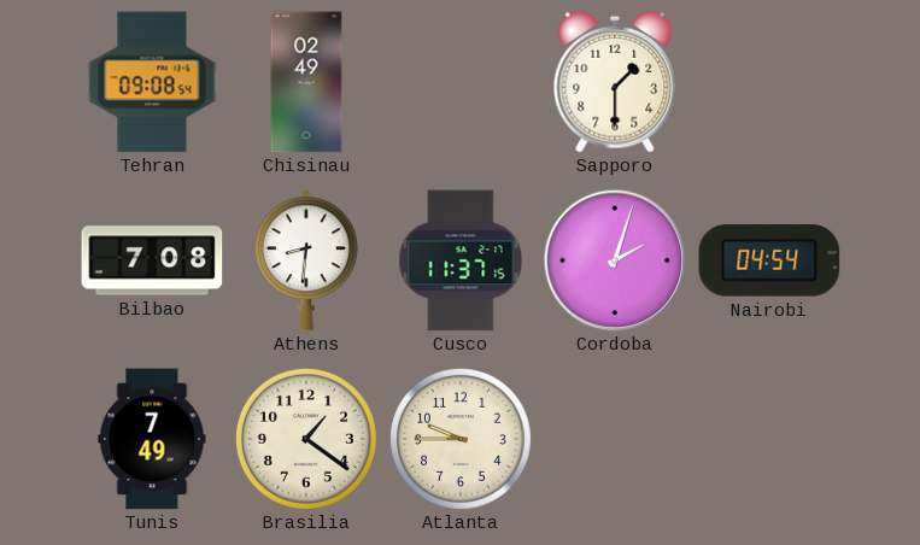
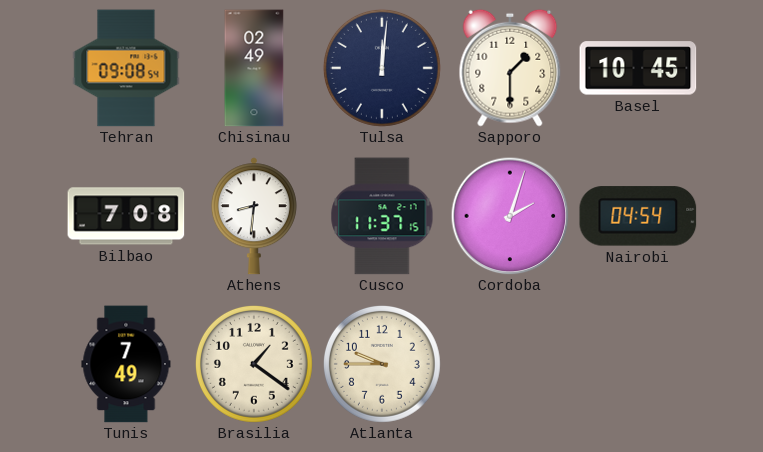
Tulsa: none -> 12:01
Basel: none -> 10:45
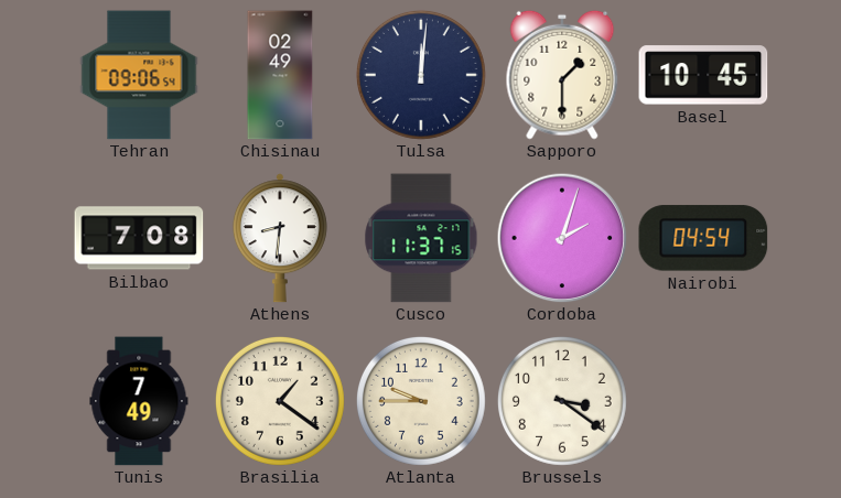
Tehran: 09:08 -> 09:06
Brussels: none -> 3:21
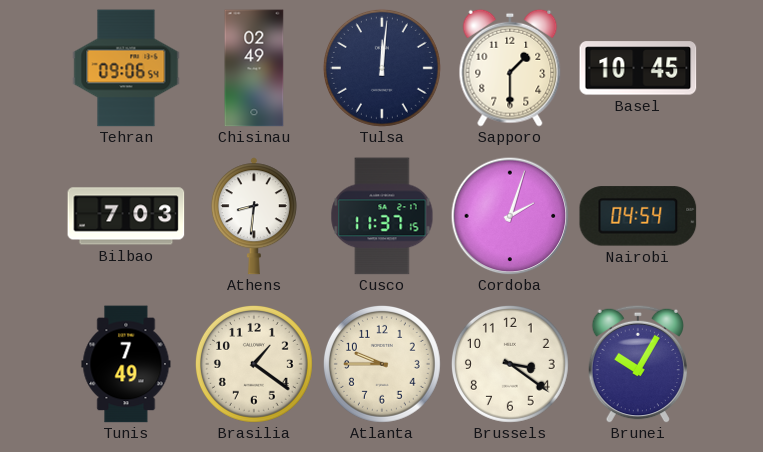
Bilbao: 7:08 -> 7:03
Brunei: none -> 10:05
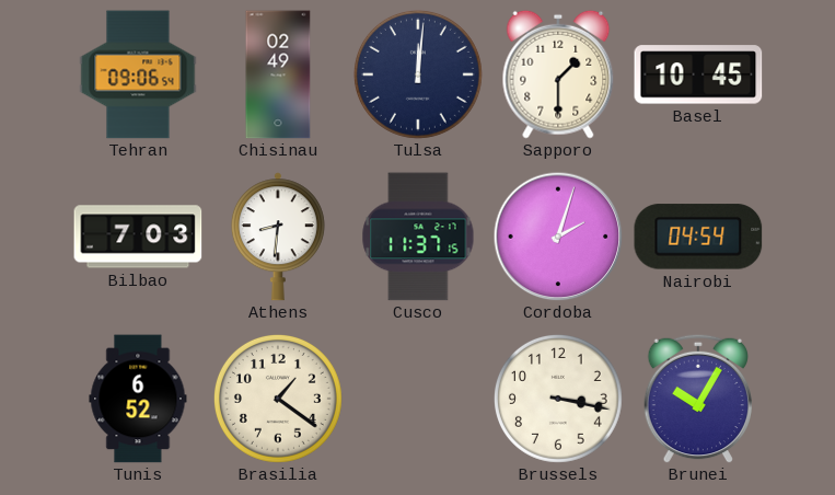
Tunis: 7:49 -> 6:52
Atlanta: 9:45 -> none
Brussels: 3:21 -> 3:17
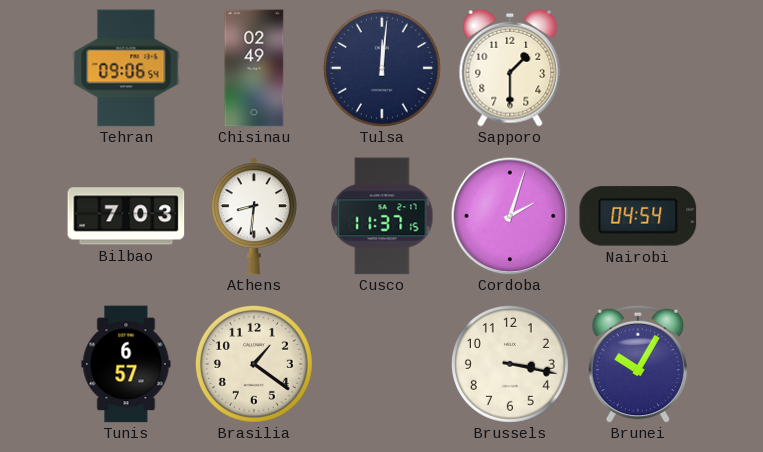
Basel: 10:45 -> none
Tunis: 6:52 -> 6:57
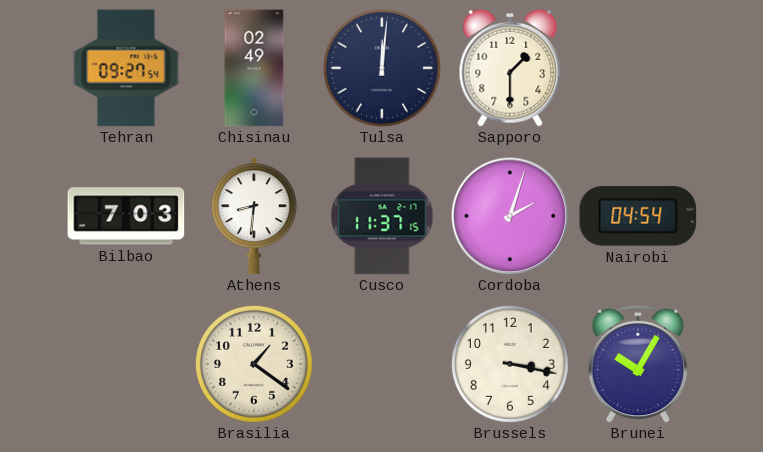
Tehran: 09:06 -> 09:27
Tunis: 6:57 -> none
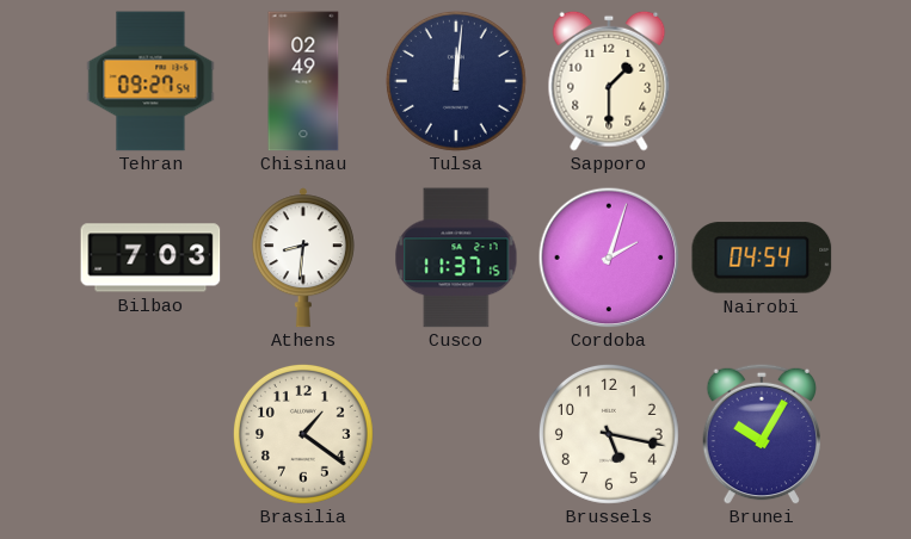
Brussels: 3:17 -> 5:17
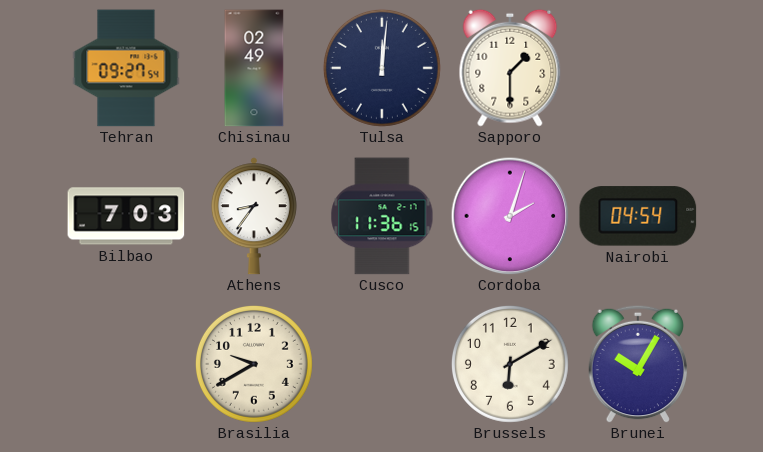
Athens: 8:31 -> 8:36
Cusco: 11:37 -> 11:36
Brasilia: 1:21 -> 9:40
Brussels: 5:17 -> 6:10
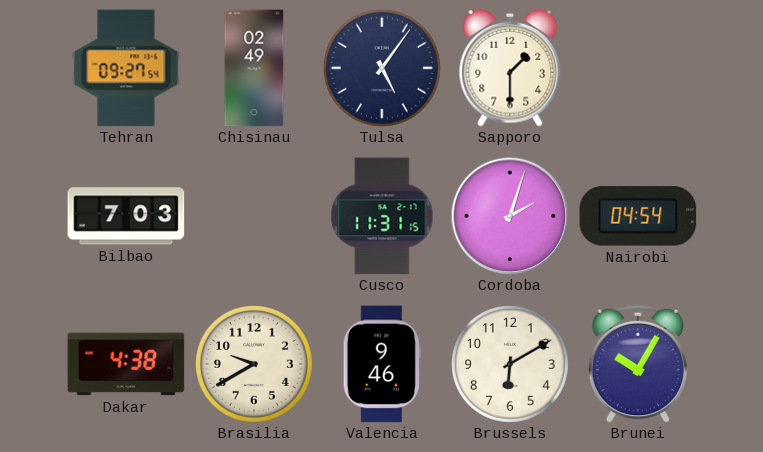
Tulsa: 12:01 -> 5:06
Athens: 8:36 -> none
Cusco: 11:36 -> 11:31
Dakar: none -> 4:38
Valencia: none -> 9:46
